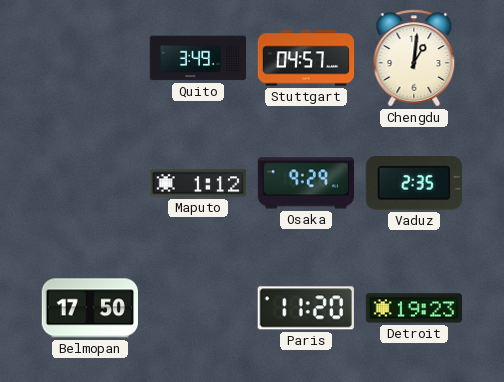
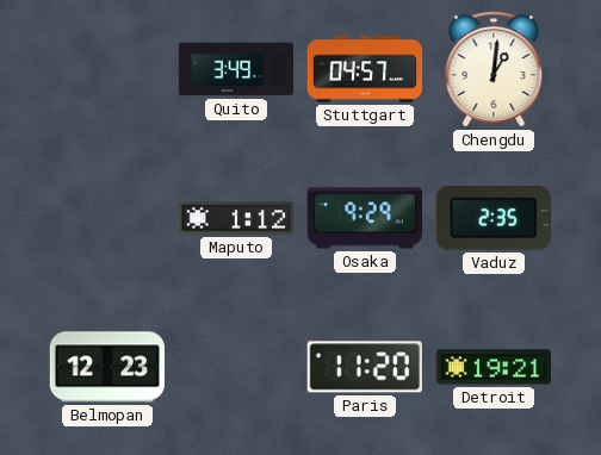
Belmopan: 17:50 -> 12:23
Detroit: 19:23 -> 19:21
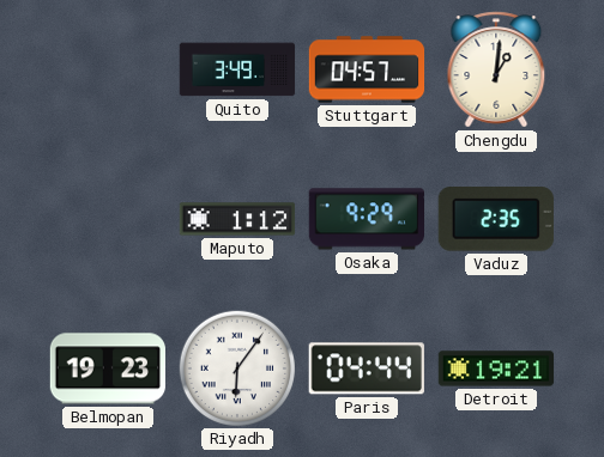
Belmopan: 12:23 -> 19:23
Riyadh: none -> 6:06
Paris: 11:20 -> 04:44
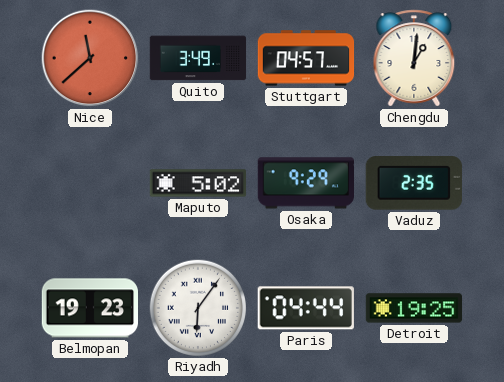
Nice: none -> 11:38
Maputo: 1:12 -> 5:02
Detroit: 19:21 -> 19:25
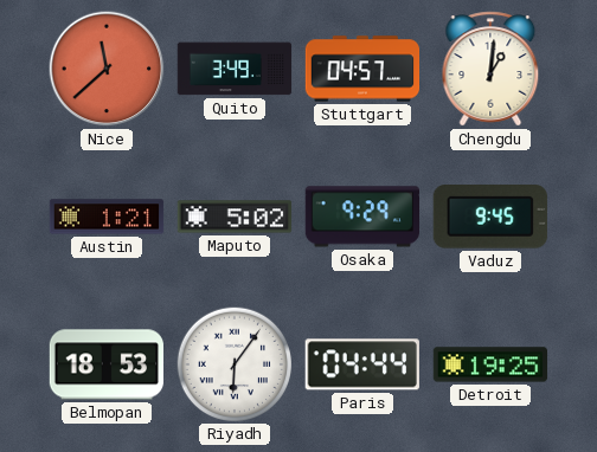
Austin: none -> 1:21
Vaduz: 2:35 -> 9:45
Belmopan: 19:23 -> 18:53
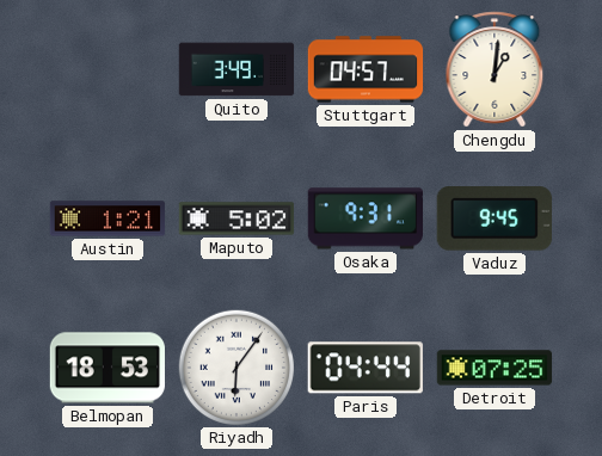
Nice: 11:38 -> none
Osaka: 9:29 -> 9:31
Detroit: 19:25 -> 07:25
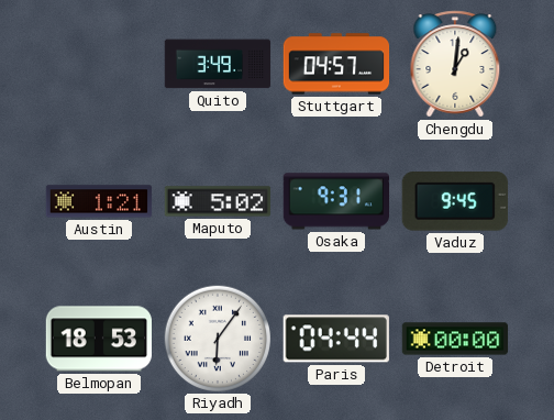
Detroit: 07:25 -> 00:00
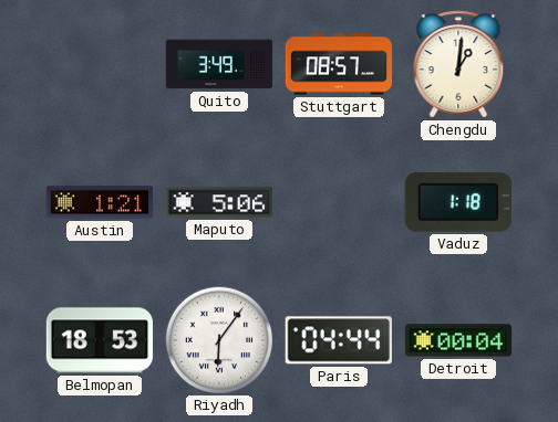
Stuttgart: 04:57 -> 08:57
Maputo: 5:02 -> 5:06
Osaka: 9:31 -> none
Vaduz: 9:45 -> 1:18
Detroit: 00:00 -> 00:04
